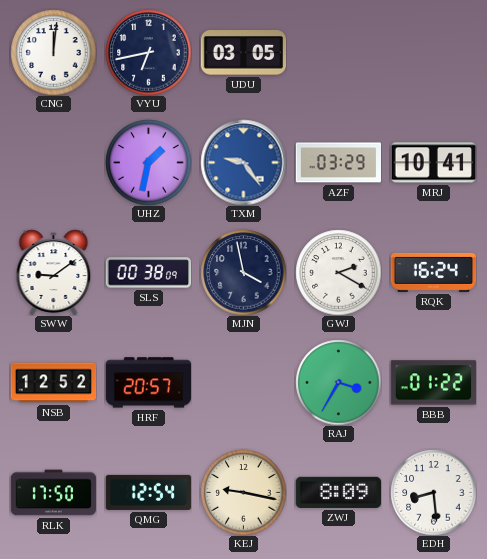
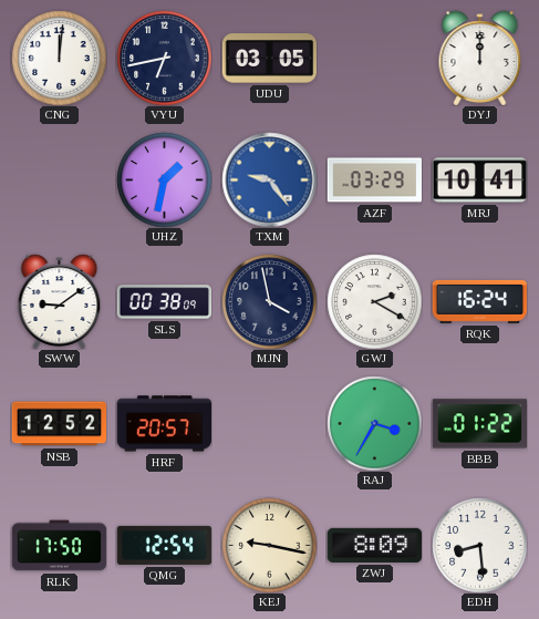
DYJ: none -> 12:00
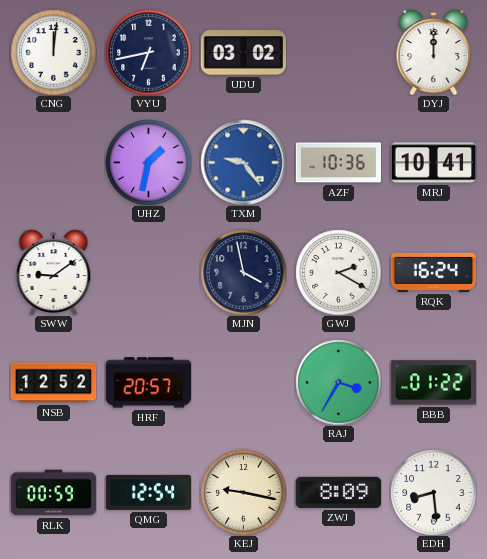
UDU: 03:05 -> 03:02
AZF: 03:29 -> 10:36
SLS: 00:38 -> none
RLK: 17:50 -> 00:59
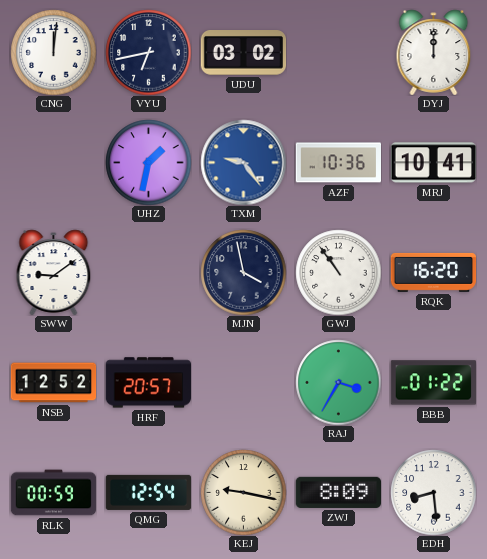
GWJ: 2:20 -> 10:54
RQK: 16:24 -> 16:20
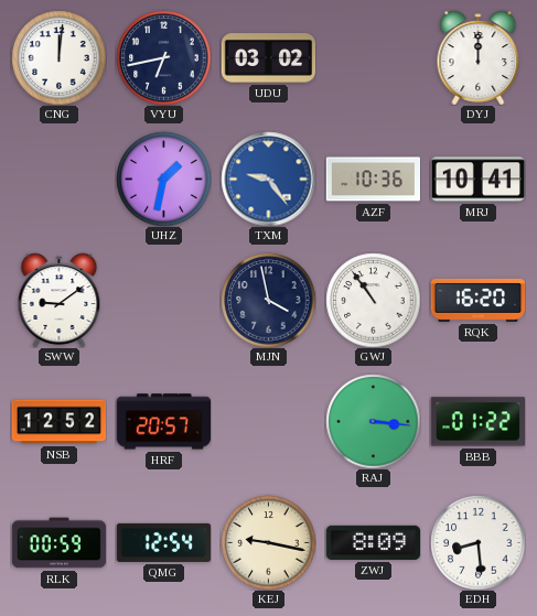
RAJ: 3:35 -> 3:16
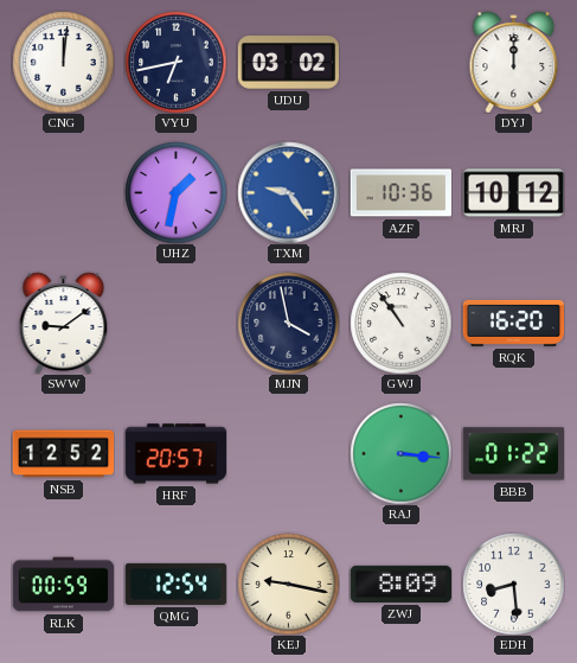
MRJ: 10:41 -> 10:12
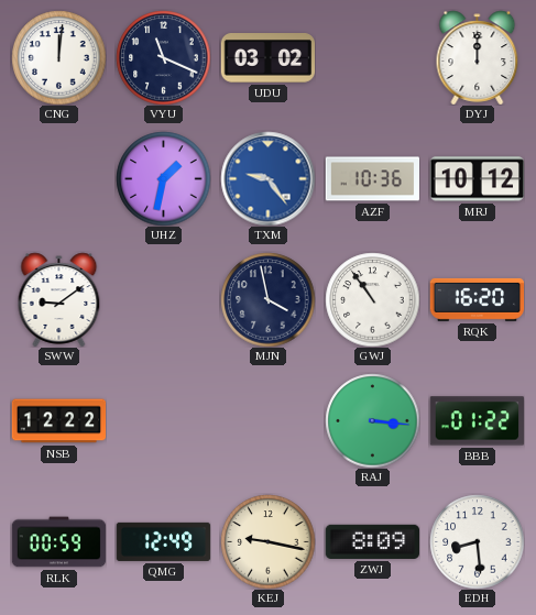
VYU: 6:43 -> 11:19
NSB: 12:52 -> 12:22
HRF: 20:57 -> none
QMG: 12:54 -> 12:49
